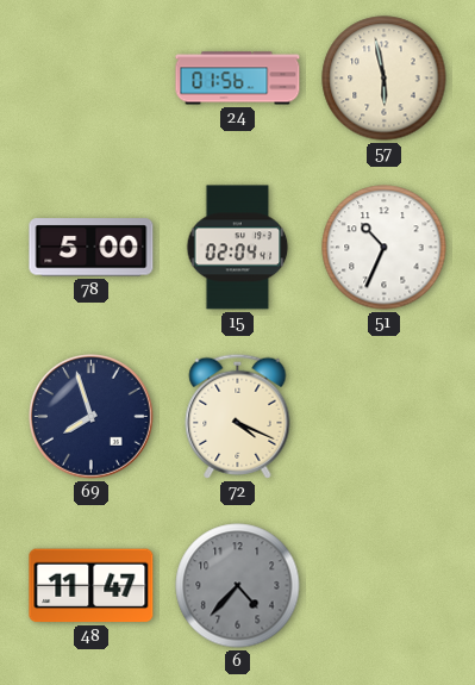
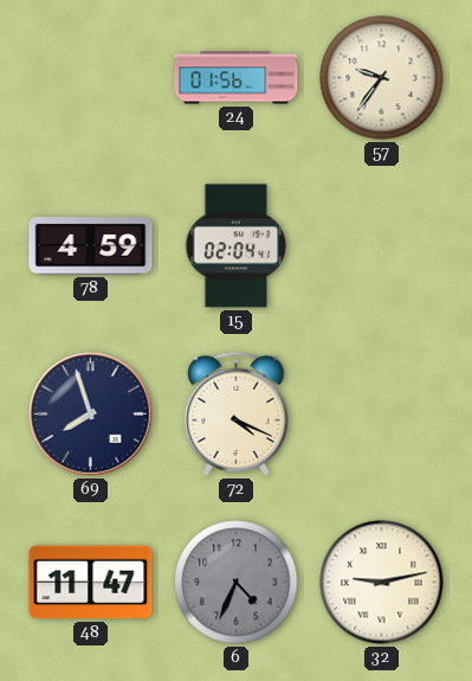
57: 5:58 -> 9:36
78: 5:00 -> 4:59
51: 10:34 -> none
6: 4:37 -> 4:34
32: none -> 9:13
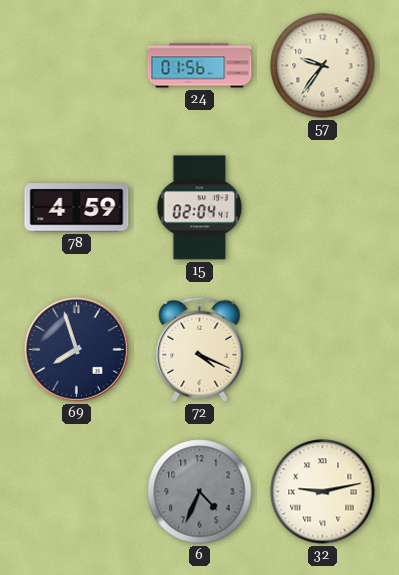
48: 11:47 -> none
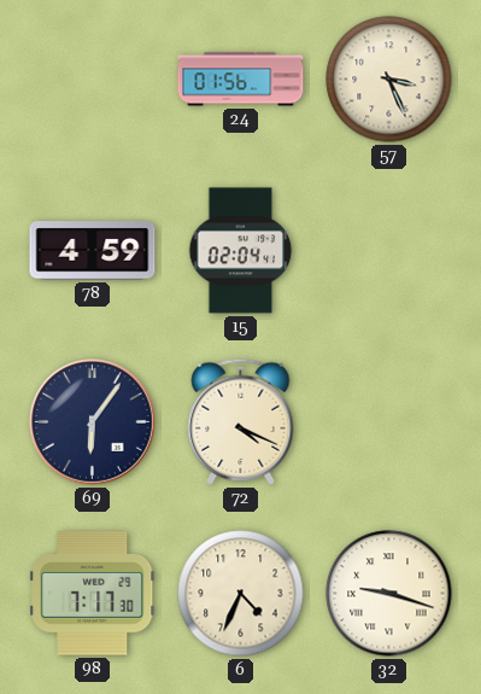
57: 9:36 -> 3:26
69: 7:57 -> 6:06
98: none -> 7:17
6 dial: grey -> cream
32: 9:13 -> 9:18
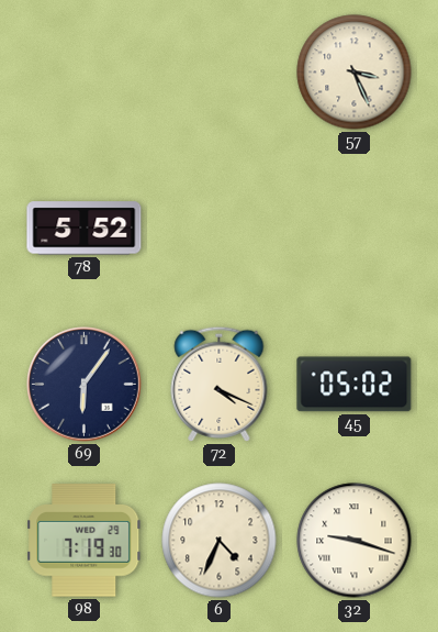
24: 01:56 -> none
78: 4:59 -> 5:52
15: 02:04 -> none
45: none -> 05:02
98: 7:17 -> 7:19
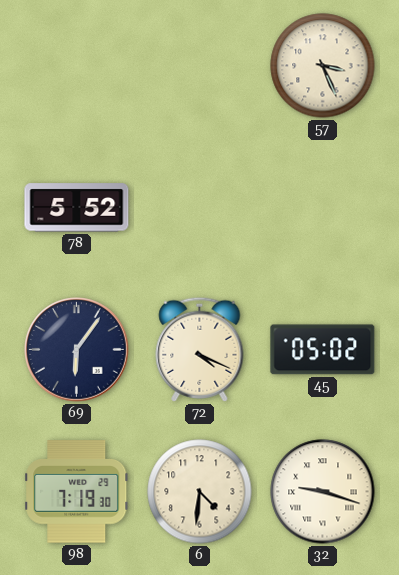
6: 4:34 -> 4:31
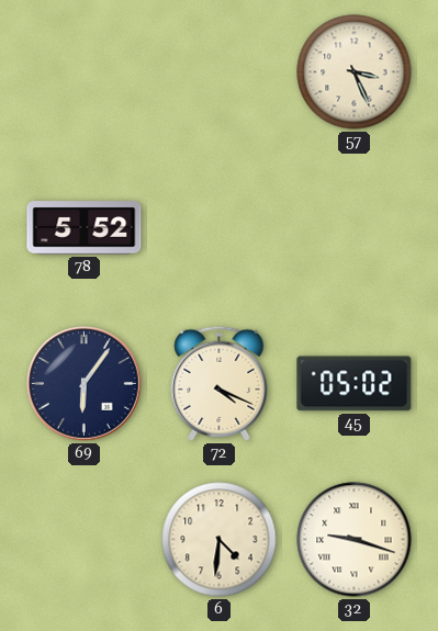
98: 7:19 -> none
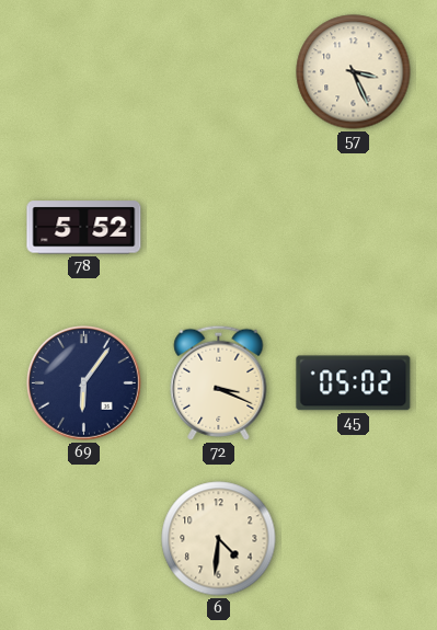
72: 4:19 -> 3:19
32: 9:18 -> none
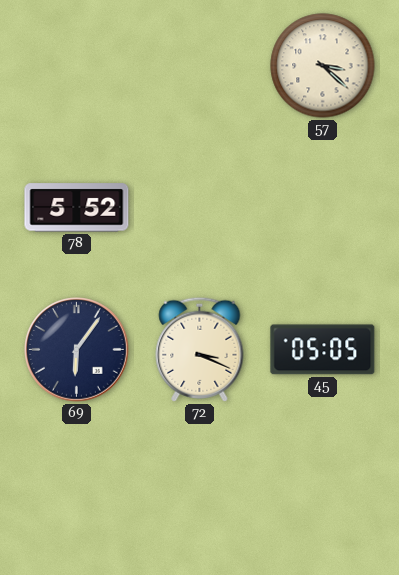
57: 3:26 -> 3:22
45: 05:02 -> 05:05
6: 4:31 -> none
